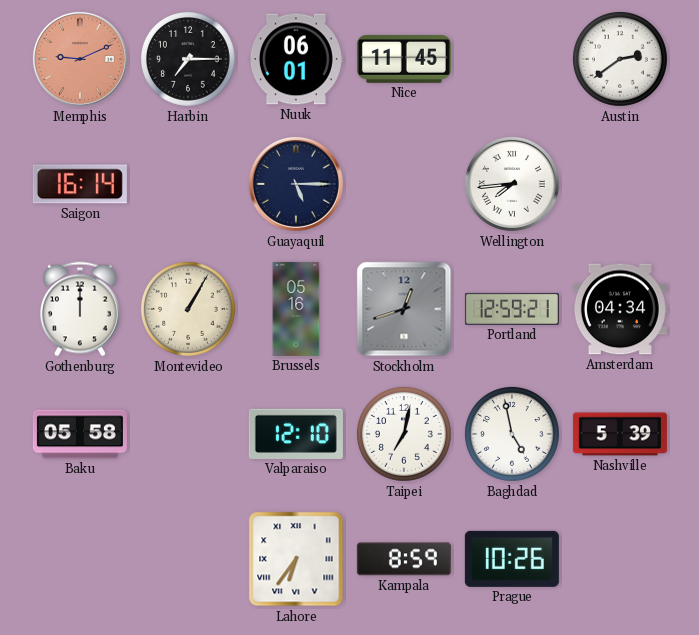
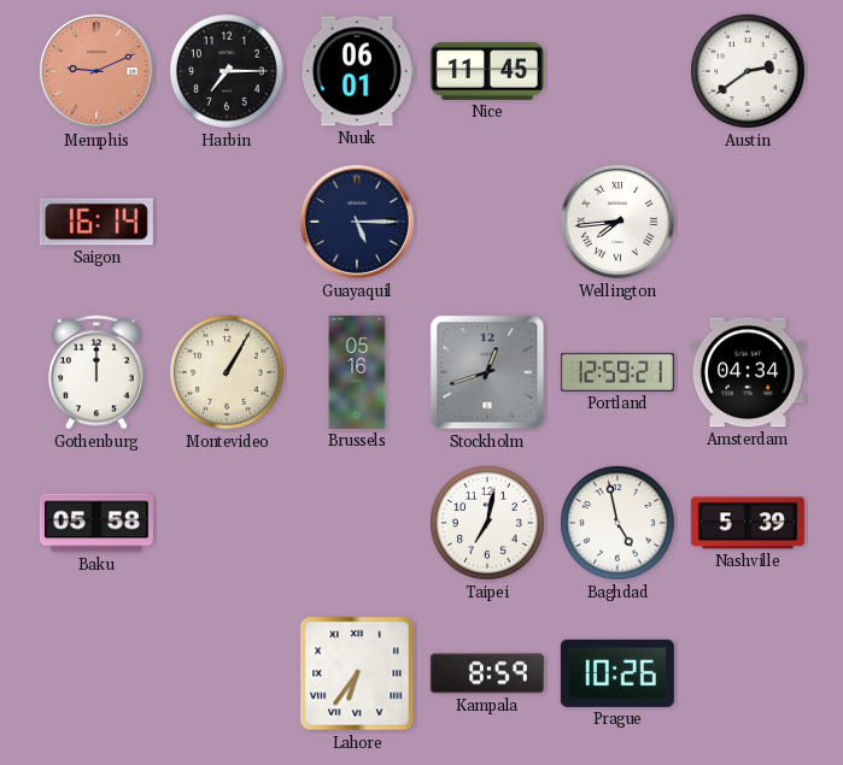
Valparaiso: 12:10 -> none
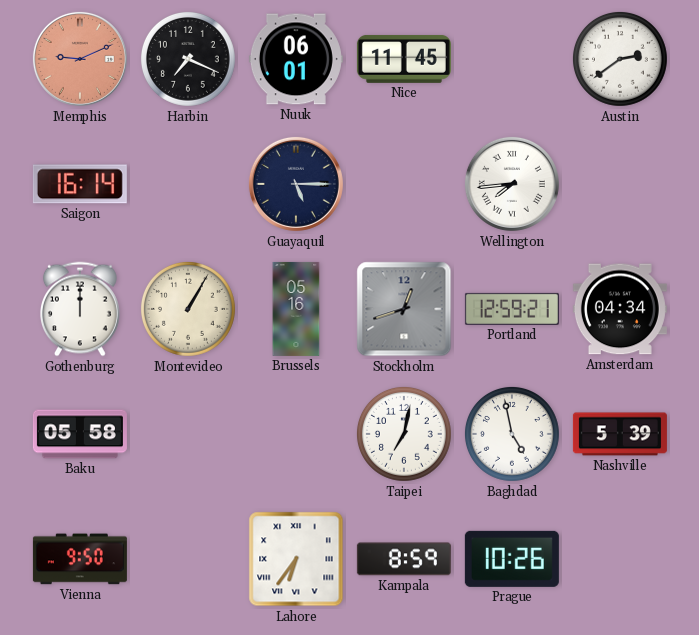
Harbin: 7:15 -> 7:19
Vienna: none -> 9:50
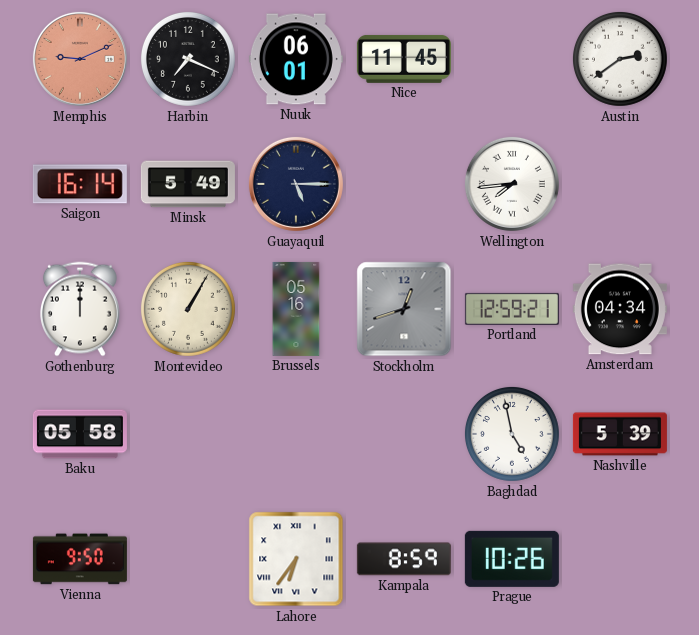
Minsk: none -> 5:49
Taipei: 7:02 -> none
